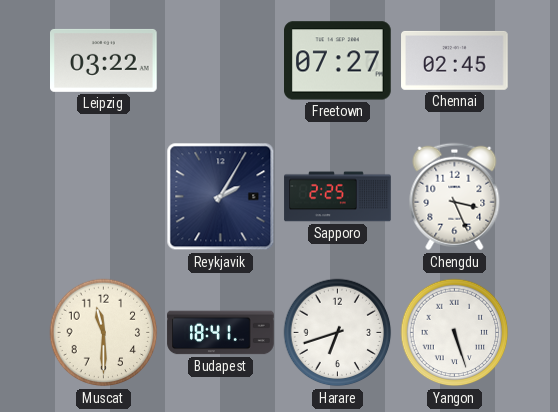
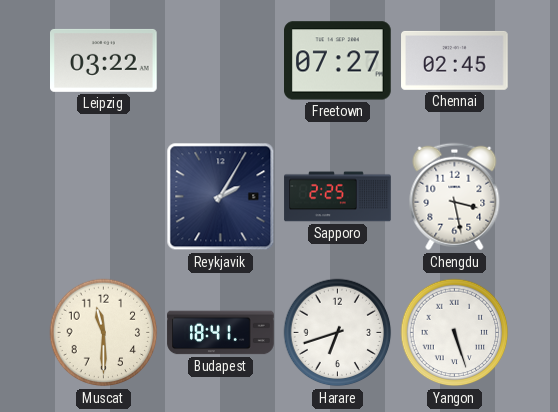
Chengdu: 3:26 -> 3:28
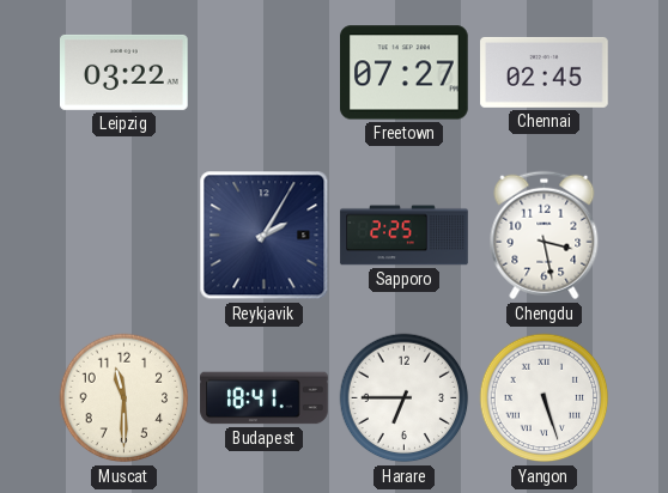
Harare: 6:42 -> 6:45
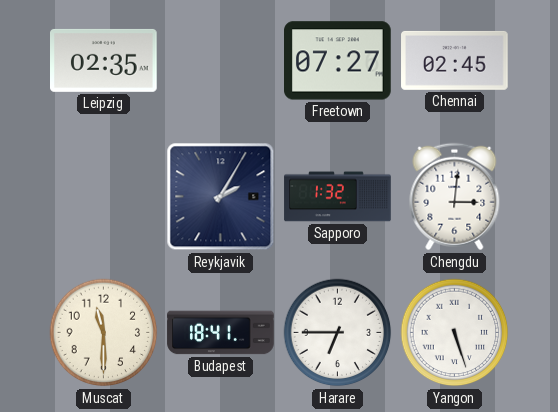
Leipzig: 03:22 -> 02:35
Sapporo: 2:25 -> 1:32
Chengdu: 3:28 -> 3:01
